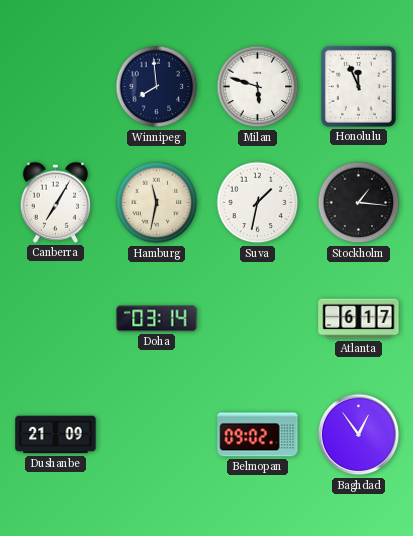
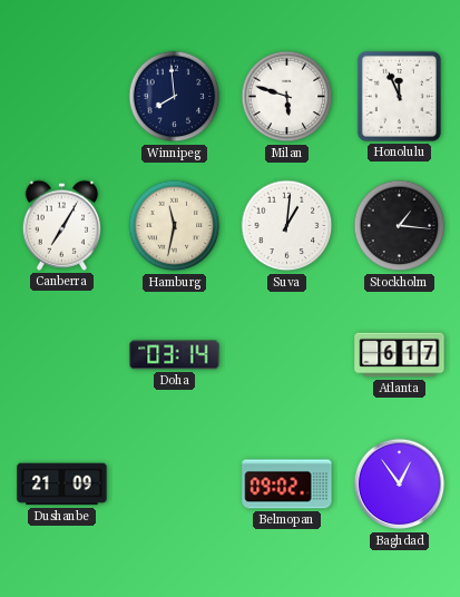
Suva: 1:32 -> 1:01
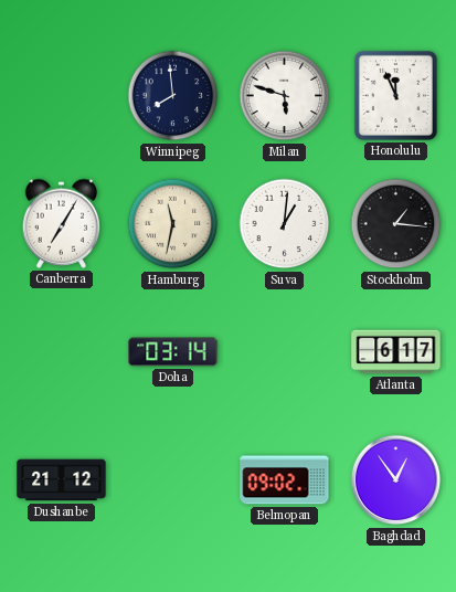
Dushanbe: 21:09 -> 21:12
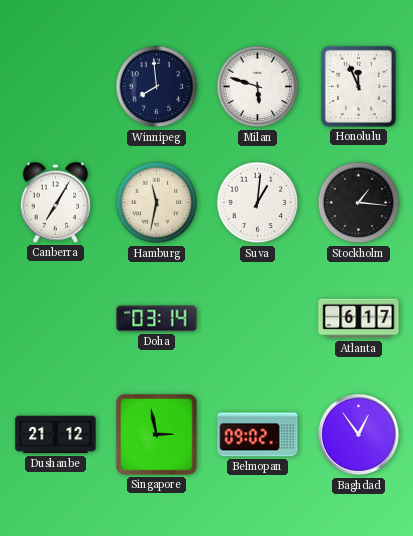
Singapore: none -> 2:58
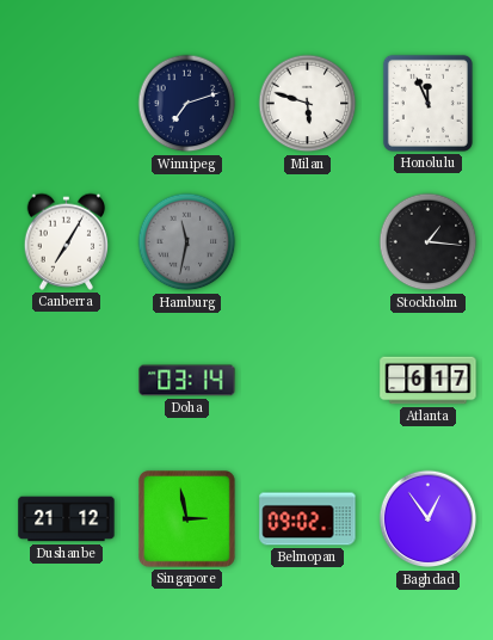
Winnipeg: 7:59 -> 7:12
Hamburg dial: cream -> grey
Suva: 1:01 -> none
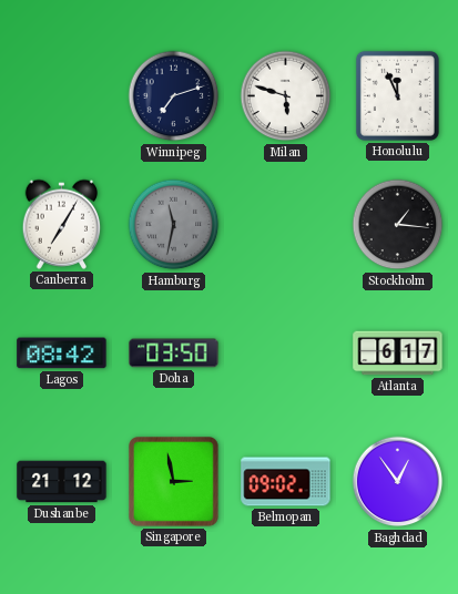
Lagos: none -> 08:42
Doha: 03:14 -> 03:50
